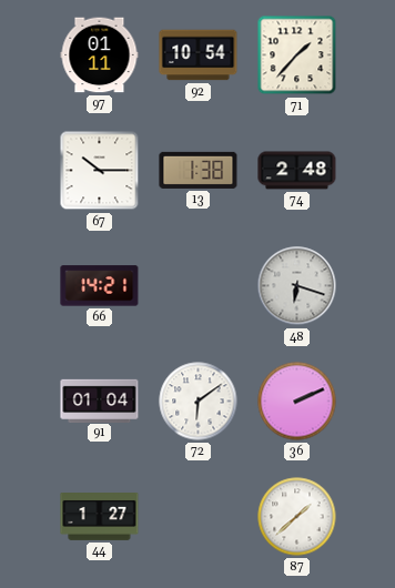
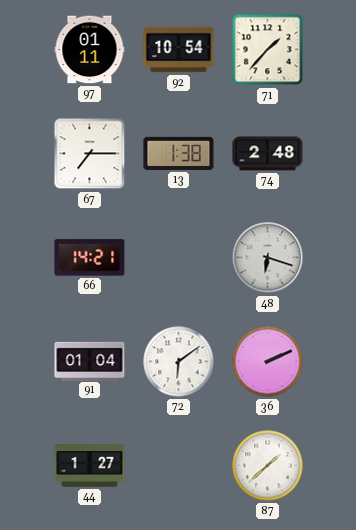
67: 10:15 -> 7:15
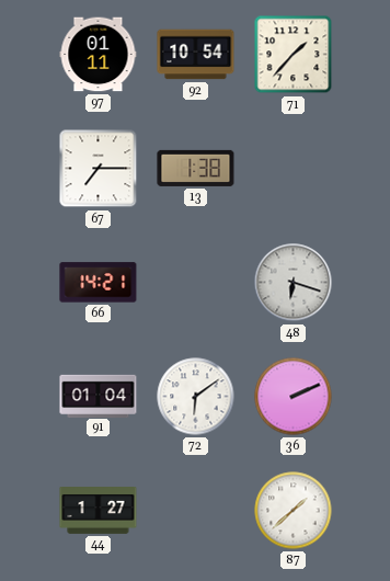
74: 2:48 -> none
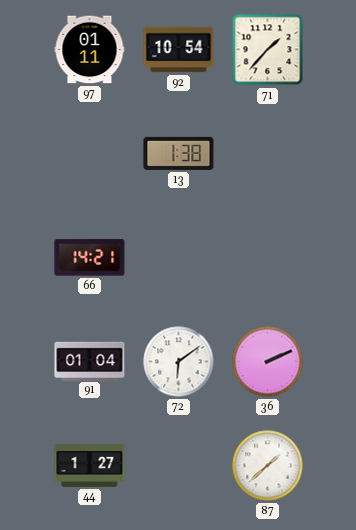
67: 7:15 -> none
48: 6:18 -> none
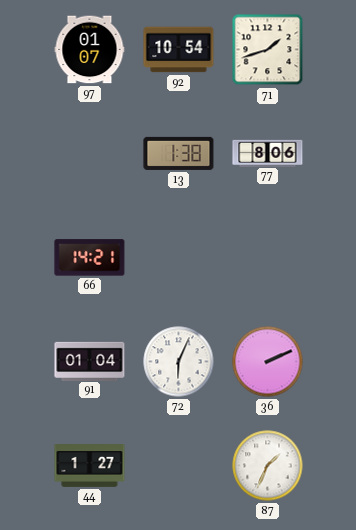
97: 01:11 -> 01:07
71: 1:37 -> 1:42
77: none -> 8:06
72: 6:09 -> 6:04
87: 1:38 -> 1:34
